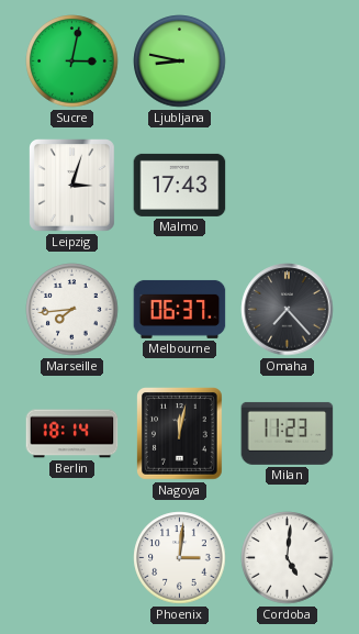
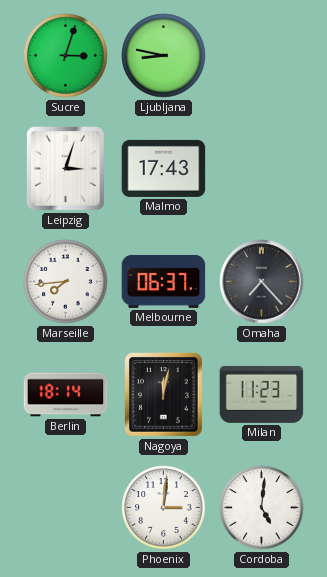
Sucre: 3:02 -> 3:03
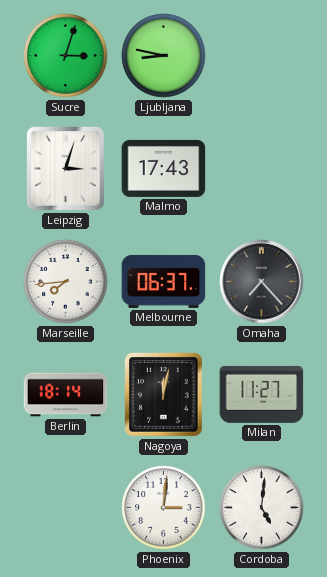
Milan: 11:23 -> 11:27
